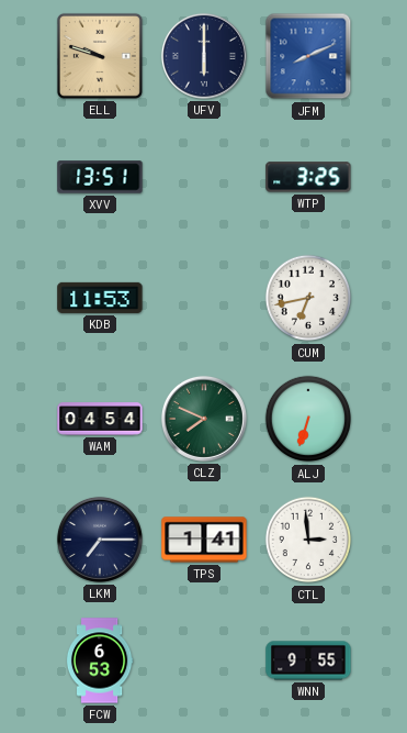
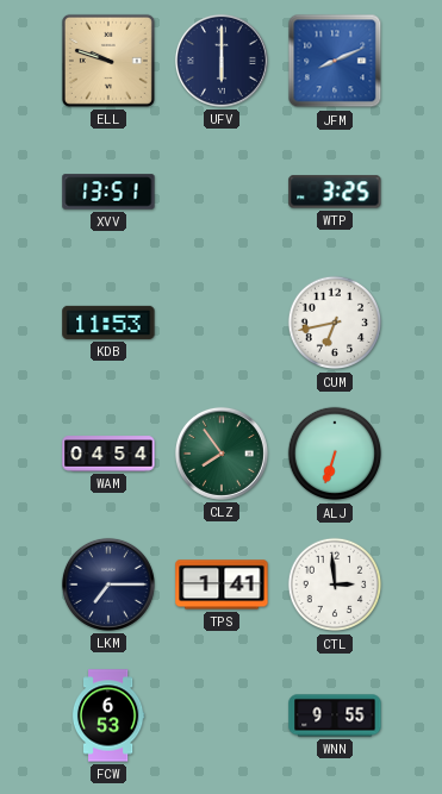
CLZ: 7:49 -> 7:54
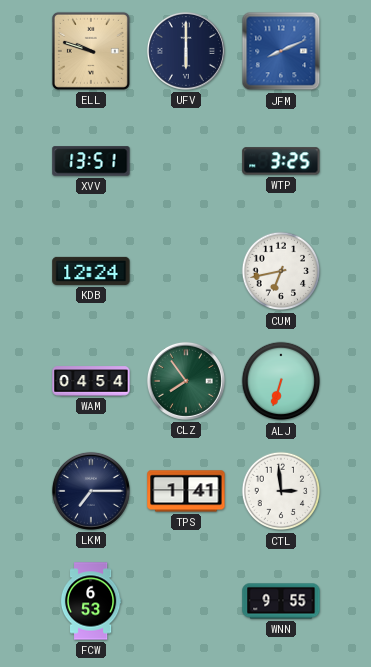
KDB: 11:53 -> 12:24
